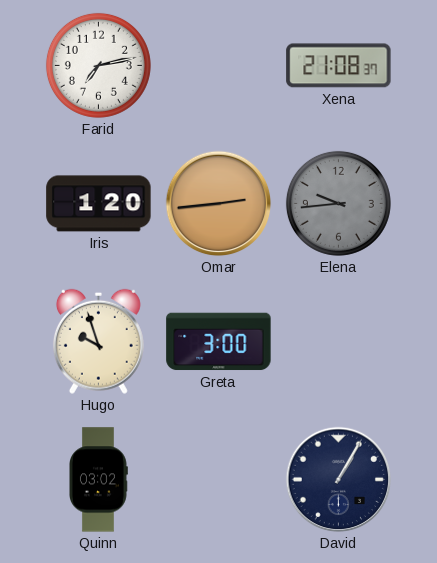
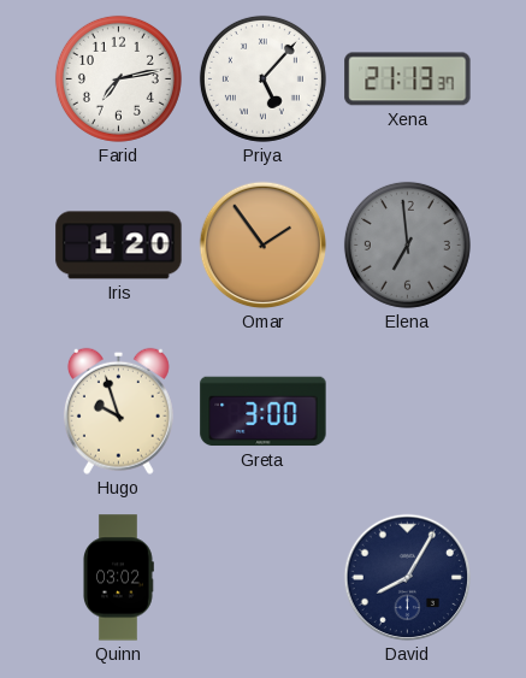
Priya: none -> 5:07
Xena: 21:08 -> 21:13
Omar: 2:44 -> 1:54
Elena: 9:44 -> 6:59
David: 1:05 -> 8:05
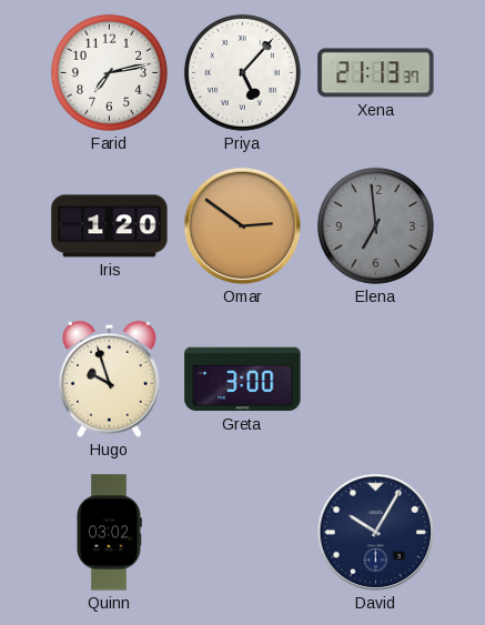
Omar: 1:54 -> 2:51
David: 8:05 -> 10:05
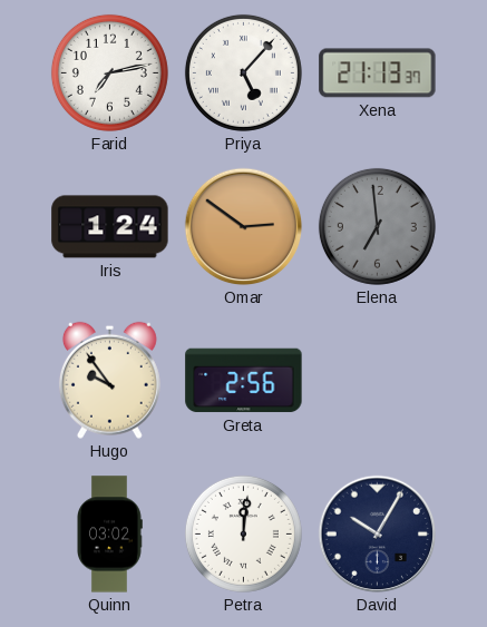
Iris: 1:20 -> 1:24
Hugo: 9:57 -> 9:54
Greta: 3:00 -> 2:56
Petra: none -> 12:01
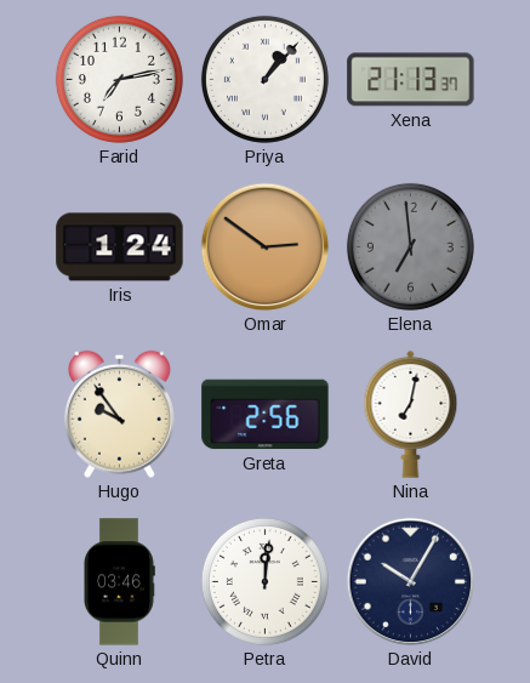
Priya: 5:07 -> 1:07
Nina: none -> 7:02
Quinn: 03:02 -> 03:46
